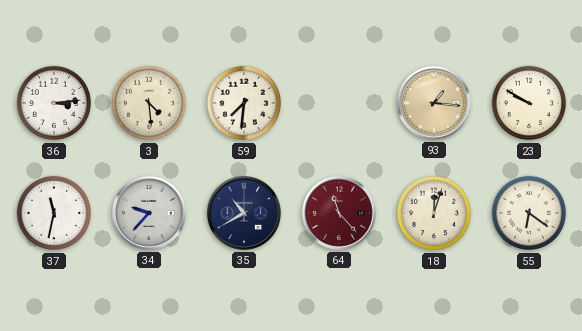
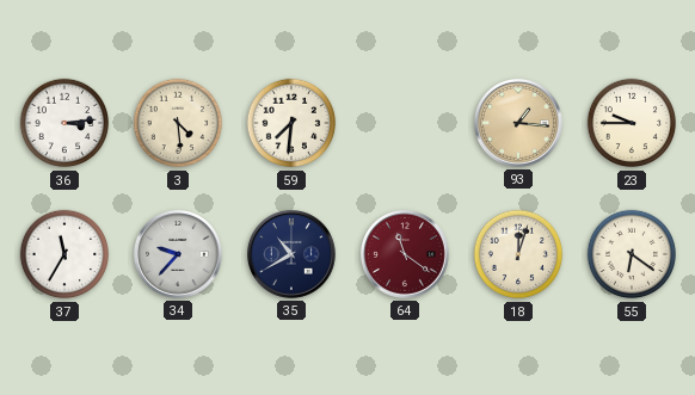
23: 9:50 -> 9:45
37: 11:32 -> 11:35
64: 11:23 -> 11:21
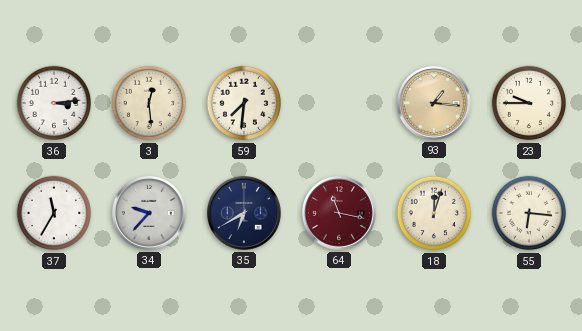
3: 4:29 -> 12:29
35: 10:40 -> 6:40
64: 11:21 -> 11:17
55: 6:21 -> 6:16
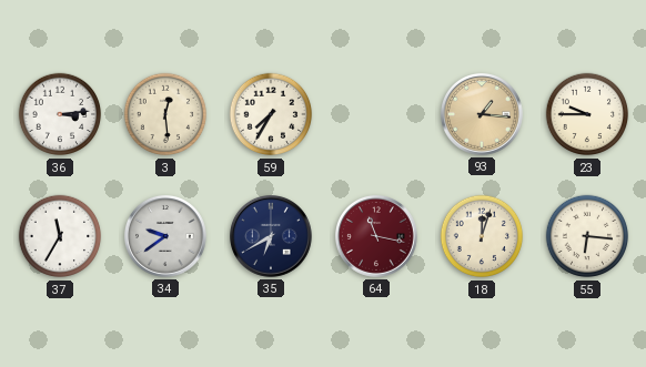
59: 7:31 -> 7:35
34: 9:37 -> 9:39
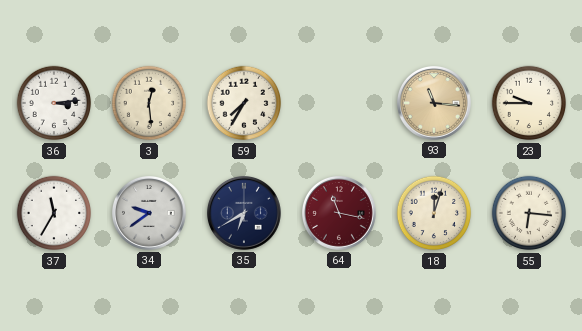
93: 1:16 -> 11:16
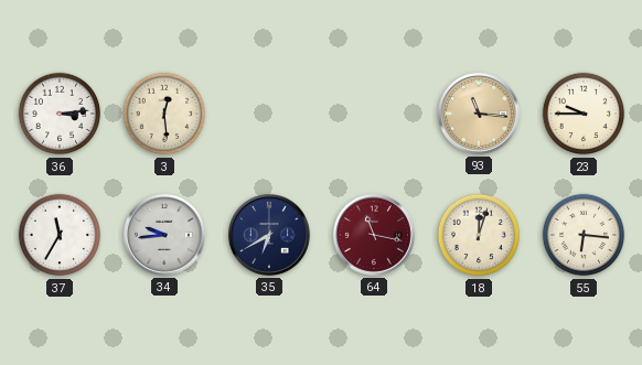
59: 7:35 -> none
34: 9:39 -> 9:44
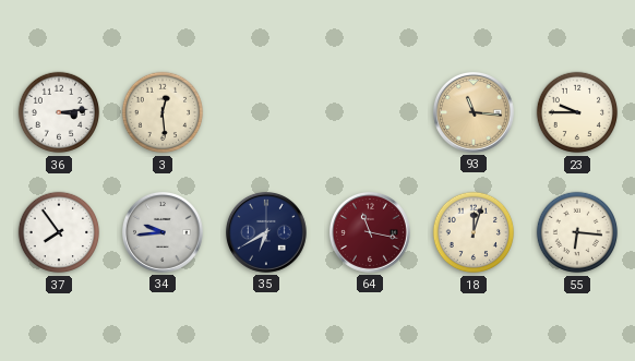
37: 11:35 -> 7:54
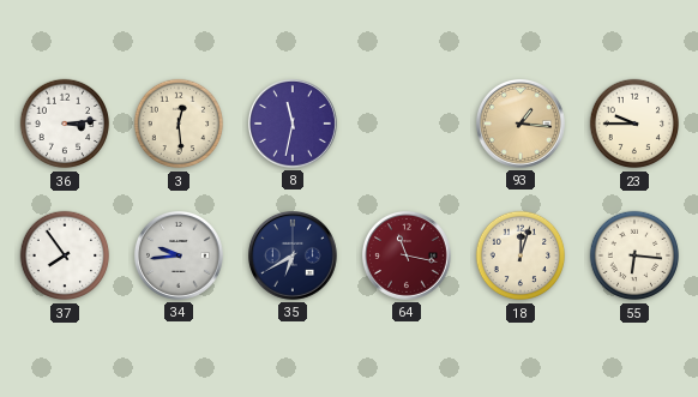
8: none -> 11:32
93: 11:16 -> 1:16
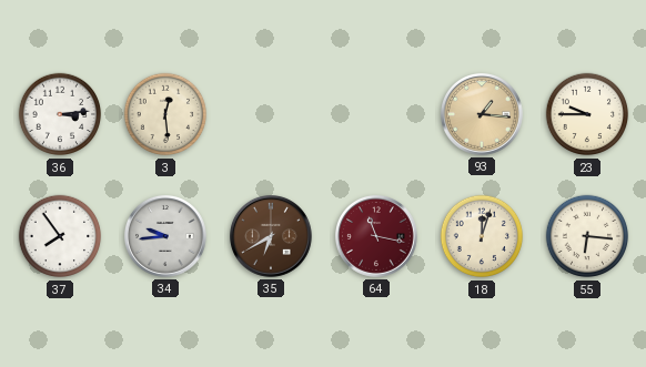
8: 11:32 -> none
35 dial: navy -> brown
